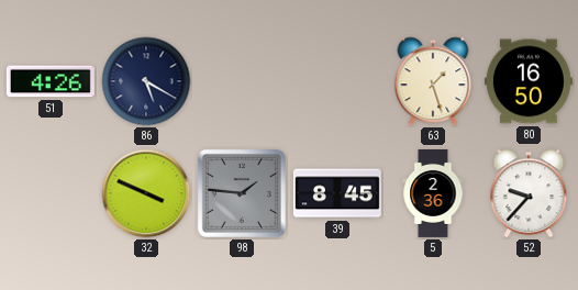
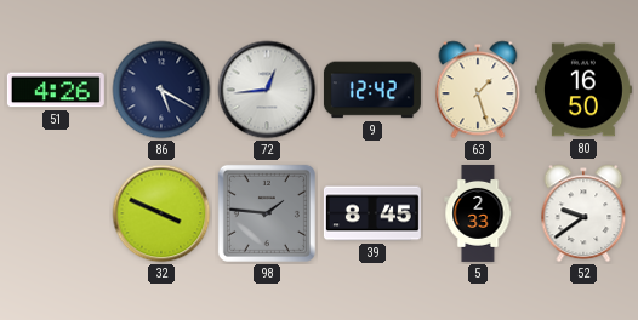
72: none -> 12:44
9: none -> 12:42
5: 2:36 -> 2:33
52: 9:37 -> 9:39
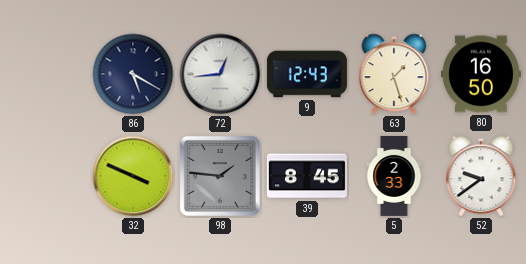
51: 4:26 -> none
9: 12:42 -> 12:43
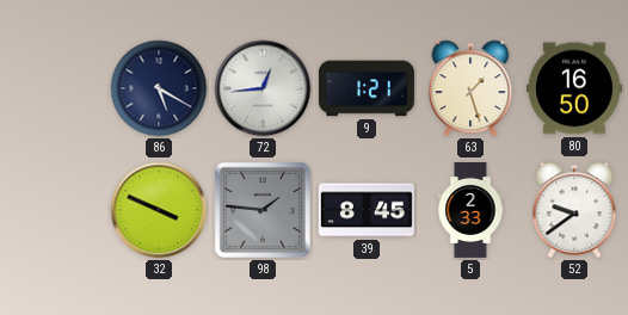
9: 12:43 -> 1:21
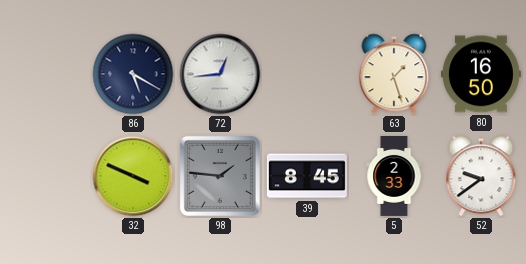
9: 1:21 -> none
